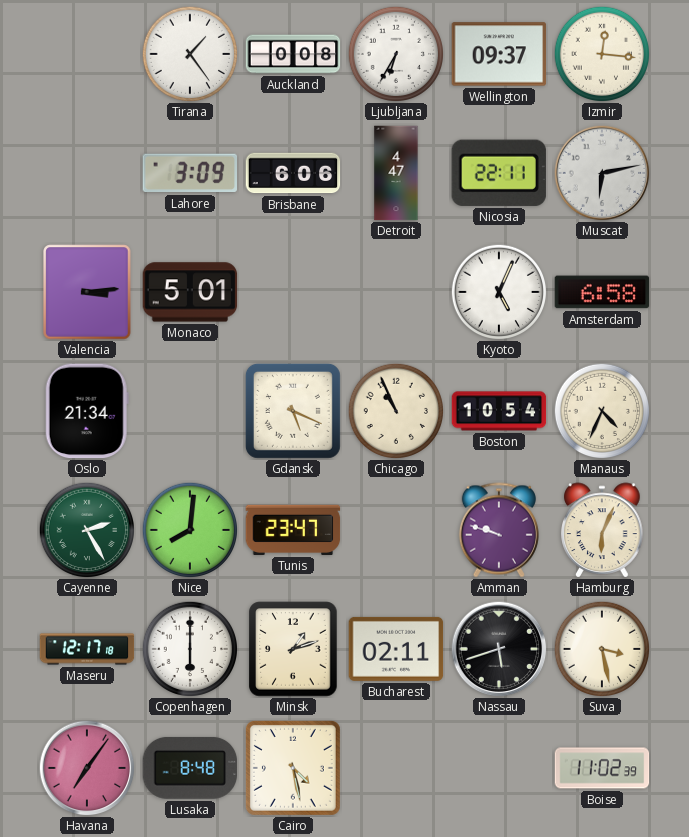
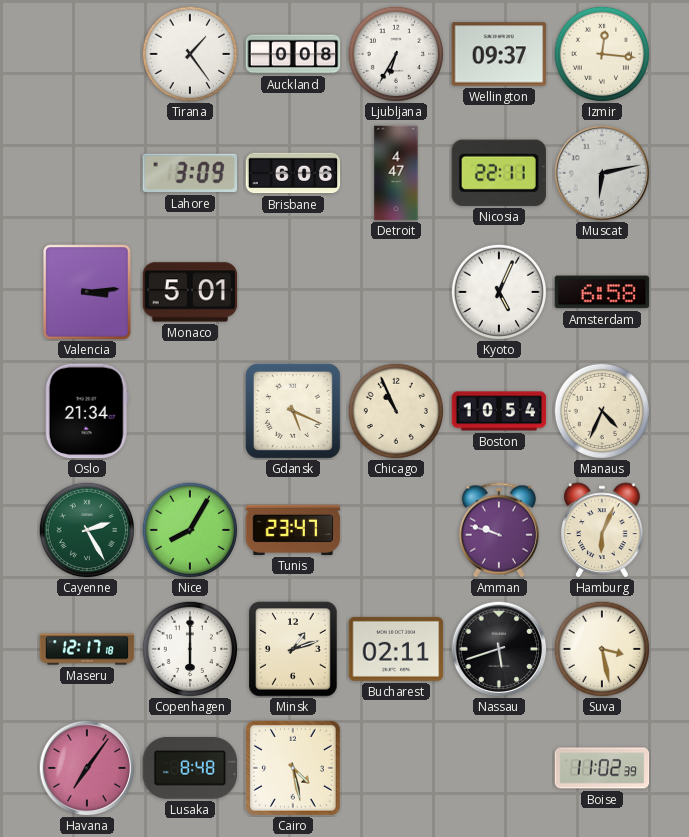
Nice: 8:01 -> 8:05
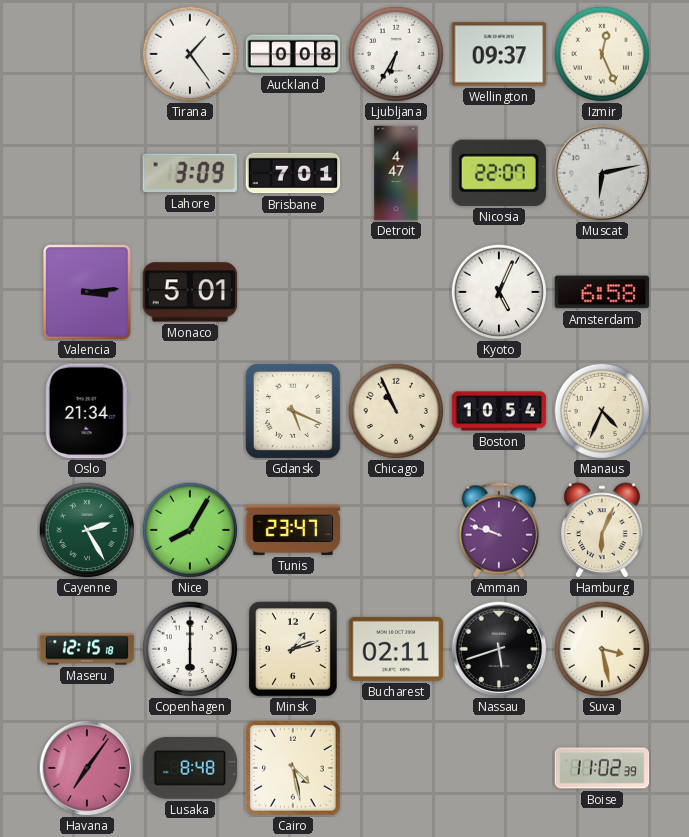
Izmir: 12:16 -> 12:26
Brisbane: 6:06 -> 7:01
Nicosia: 22:11 -> 22:07
Maseru: 12:17 -> 12:15
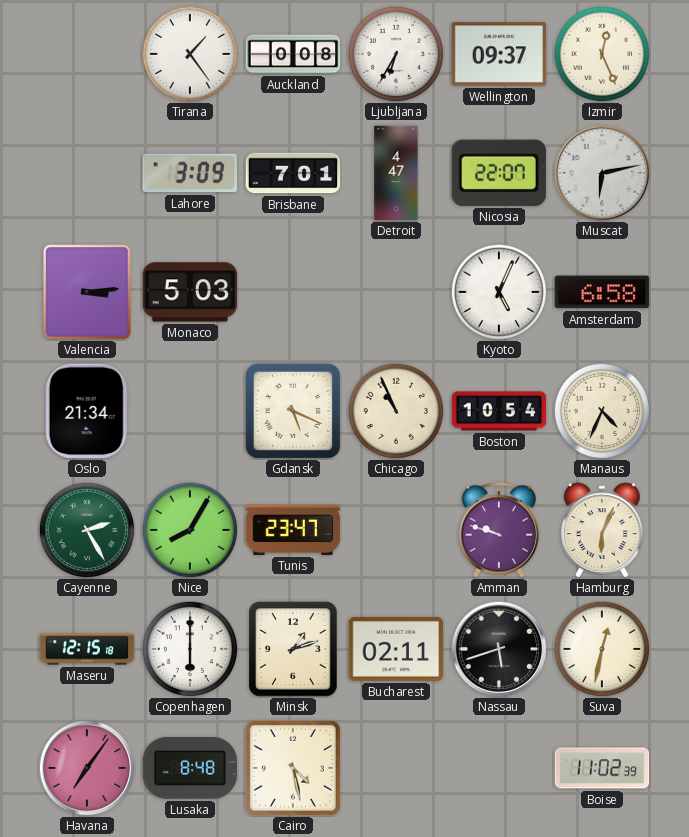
Monaco: 5:01 -> 5:03
Suva: 3:28 -> 12:32
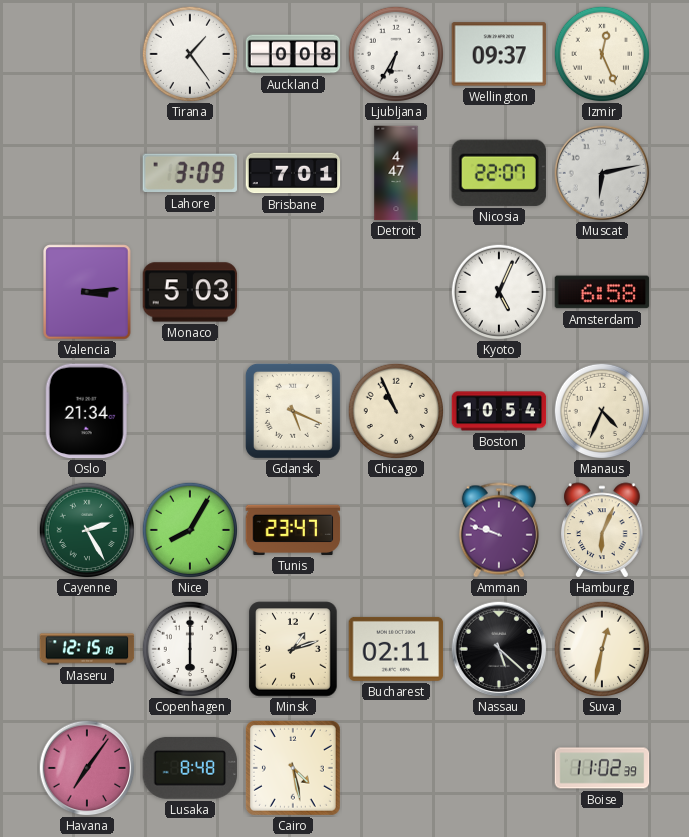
Nassau: 5:42 -> 5:22
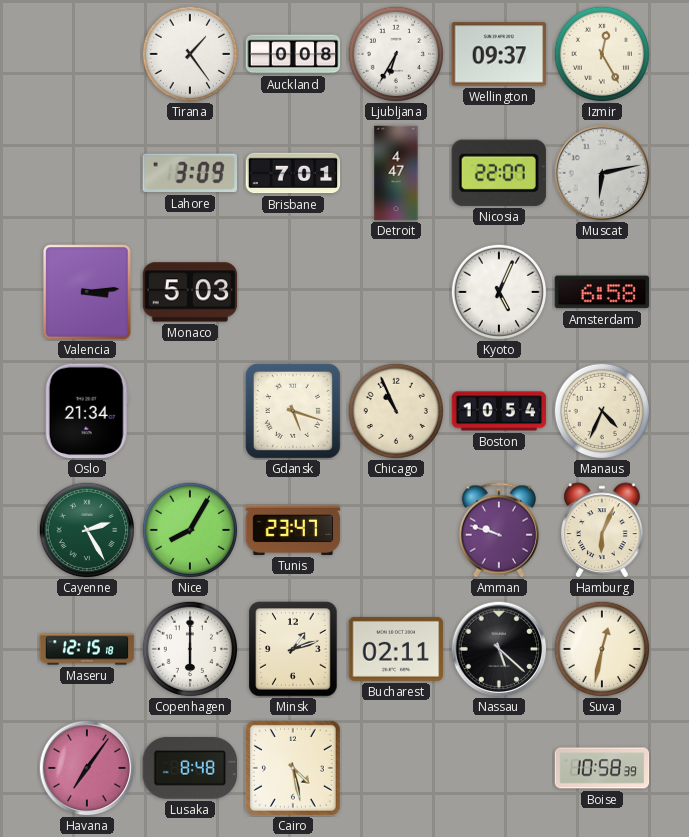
Izmir: 12:26 -> 12:25
Gdansk: 5:19 -> 5:18
Boise: 11:02 -> 10:58
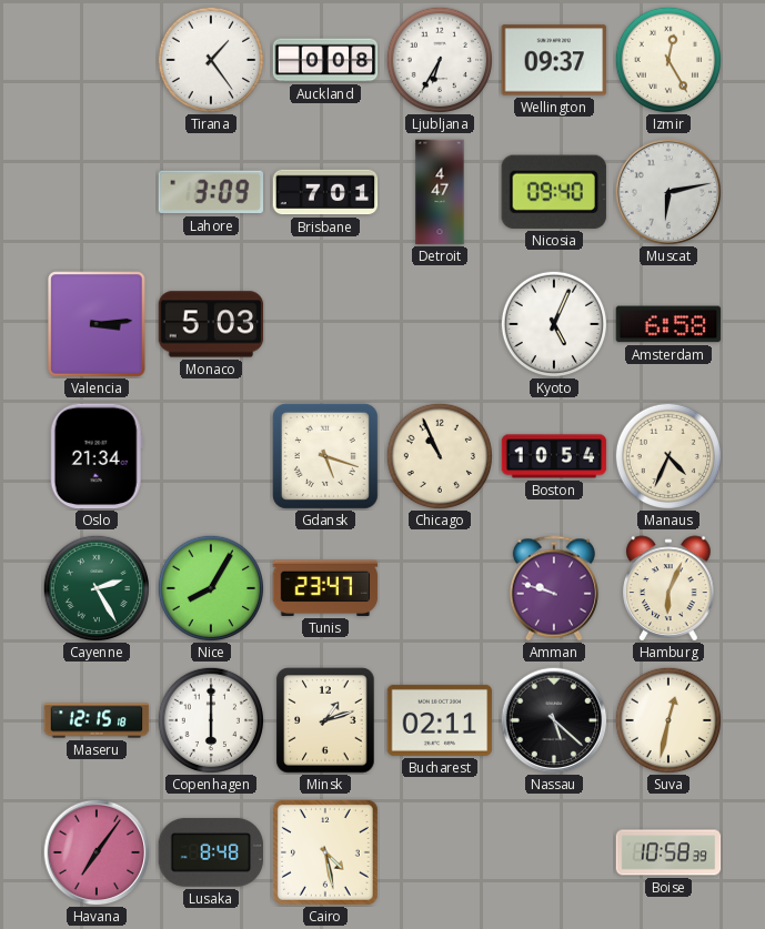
Nicosia: 22:07 -> 09:40
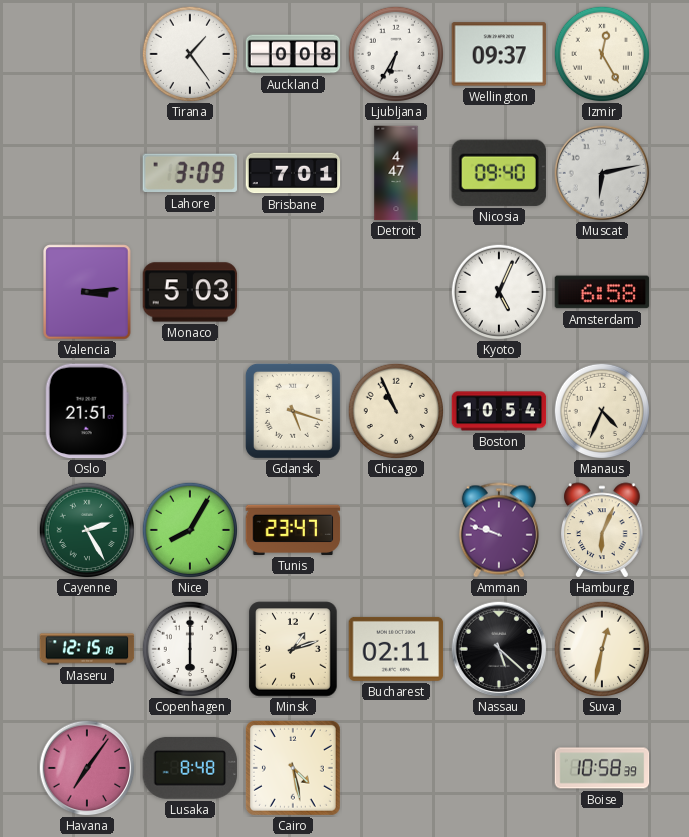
Oslo: 21:34 -> 21:51
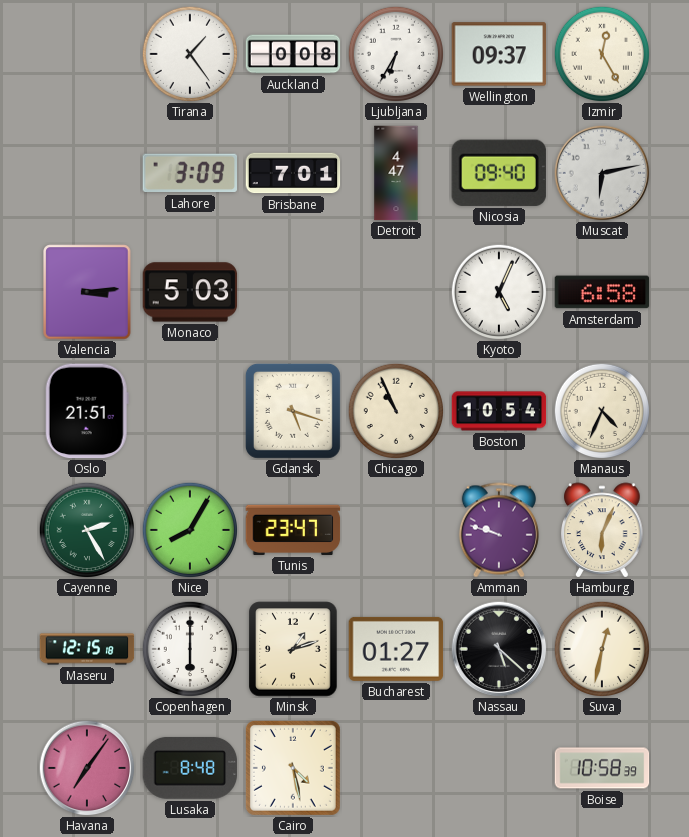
Bucharest: 02:11 -> 01:27
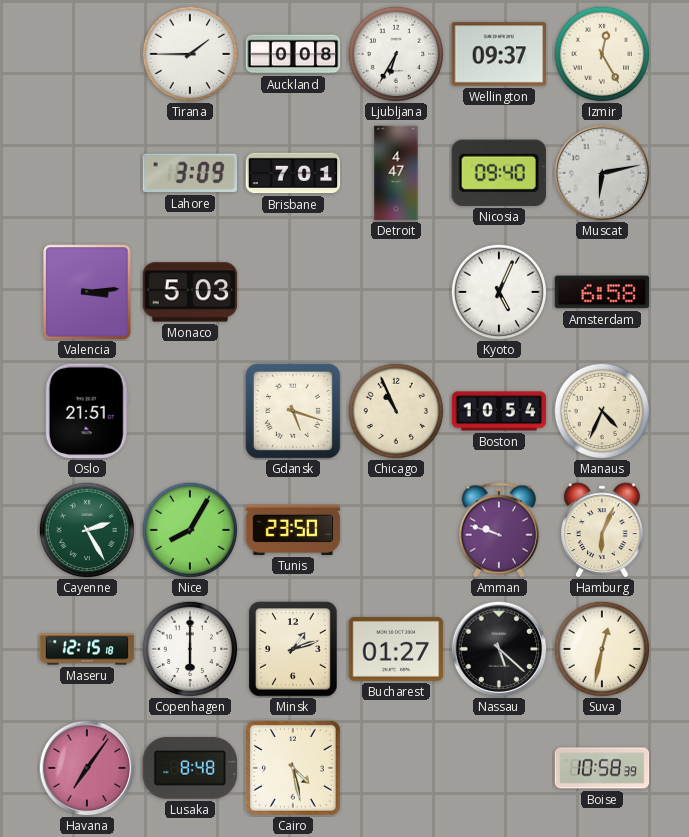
Tirana: 1:24 -> 1:45
Tunis: 23:47 -> 23:50
